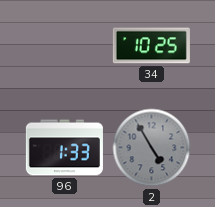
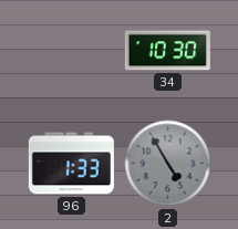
34: 10:25 -> 10:30
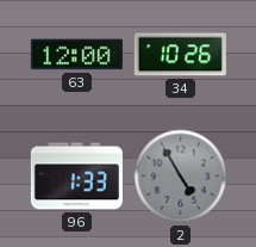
63: none -> 12:00
34: 10:30 -> 10:26
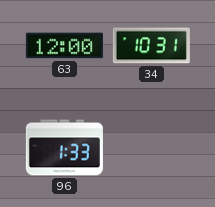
34: 10:26 -> 10:31
2: 4:55 -> none
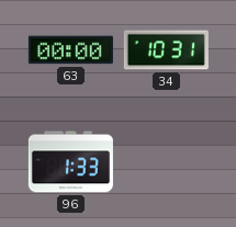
63: 12:00 -> 00:00
